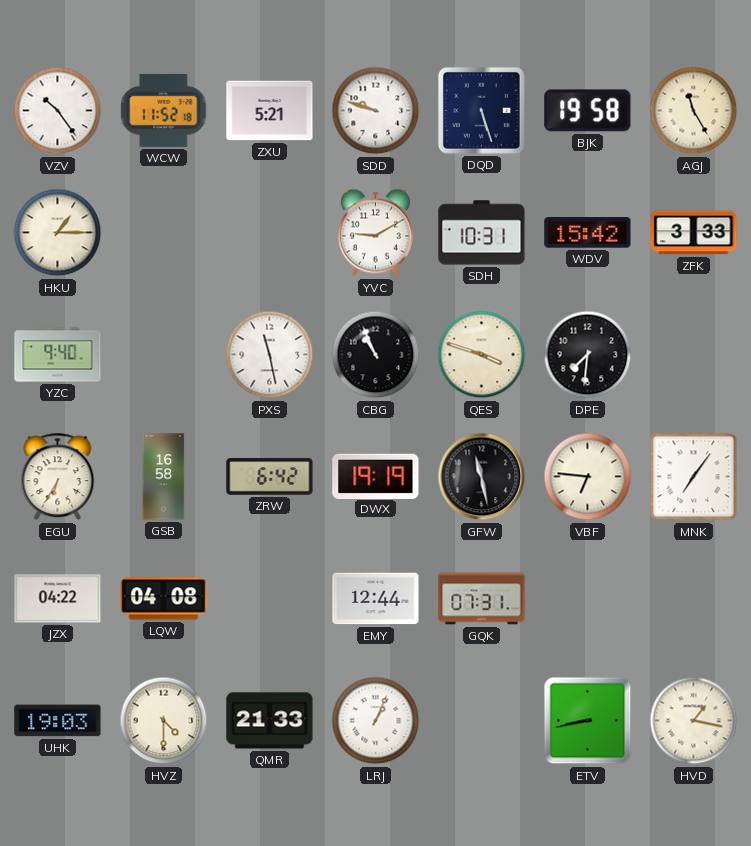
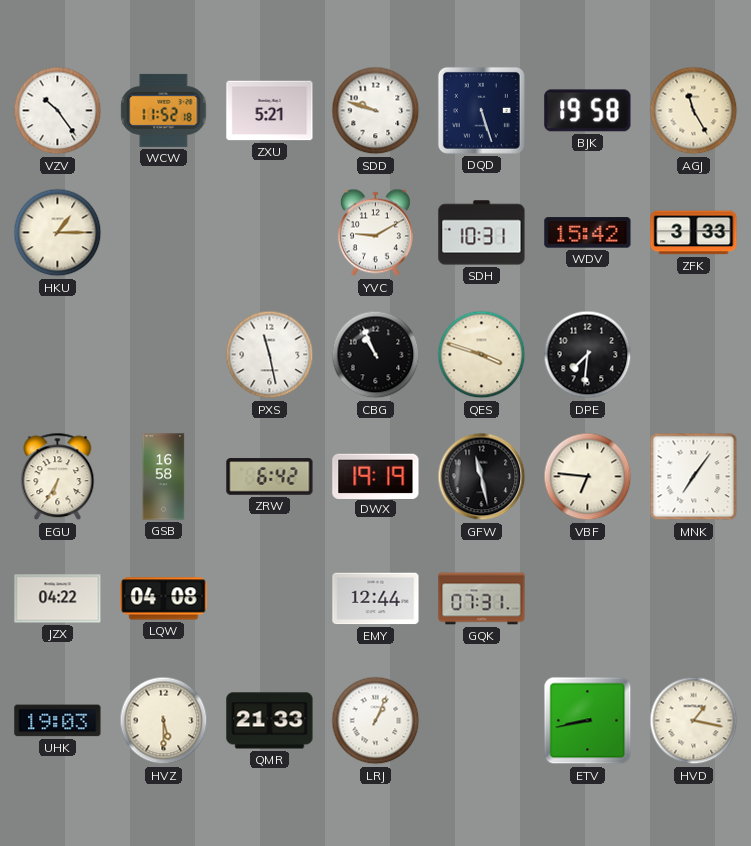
YZC: 9:40 -> none
HVZ: 4:30 -> 5:30
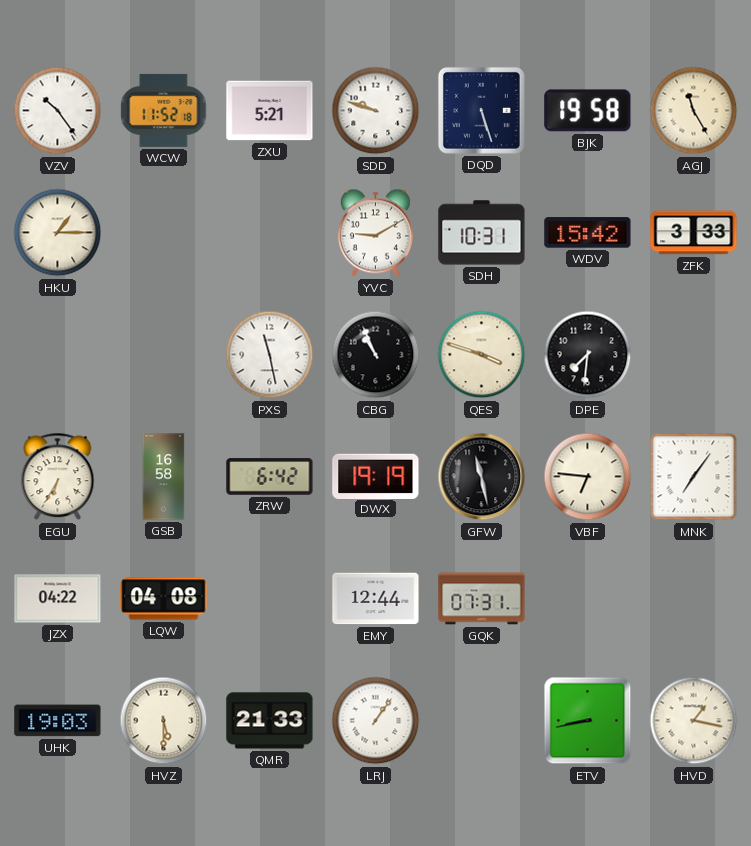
LRJ: 1:04 -> 1:06
